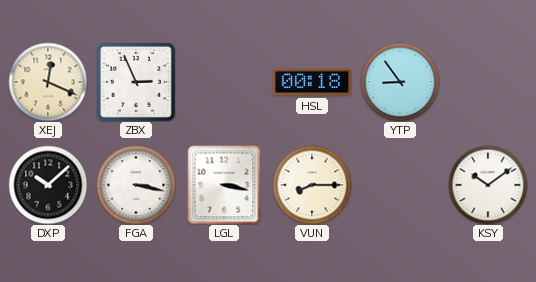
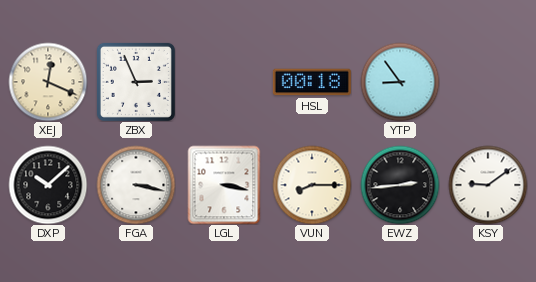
EWZ: none -> 2:44
KSY: 10:09 -> 9:09
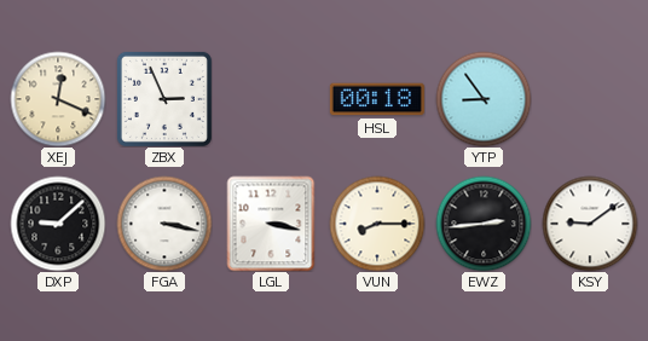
DXP: 10:08 -> 9:08
